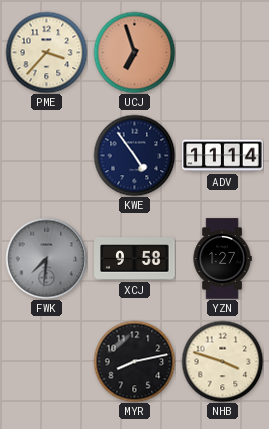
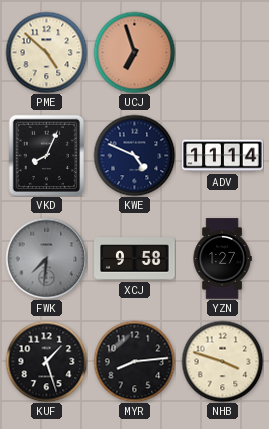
PME: 3:37 -> 4:52
VKD: none -> 8:04
KWE: 4:54 -> 4:49
KUF: none -> 1:27
MYR: 8:13 -> 8:14
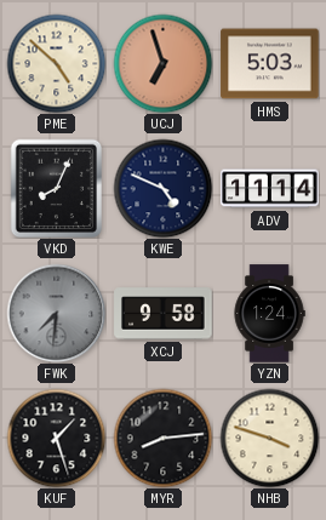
HMS: none -> 5:03
YZN: 1:27 -> 1:24
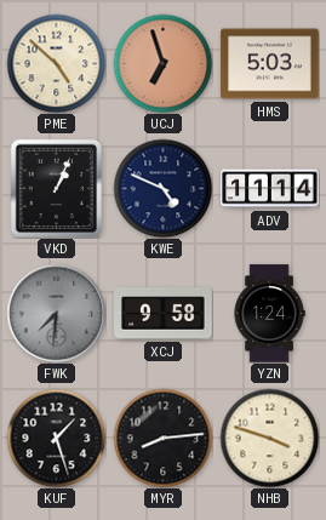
VKD: 8:04 -> 1:04
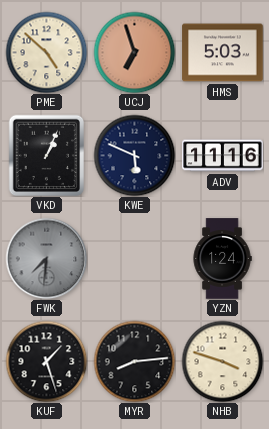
KWE: 4:49 -> 5:49
ADV: 11:14 -> 11:16
XCJ: 9:58 -> none
